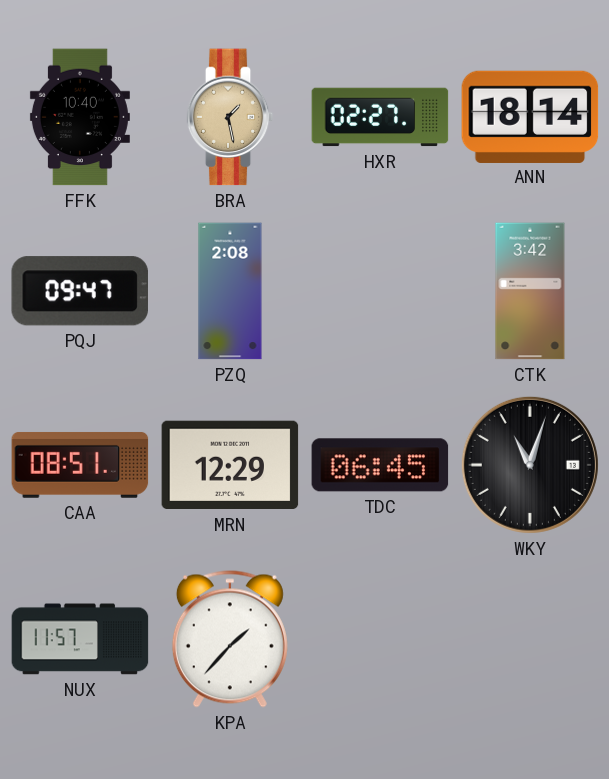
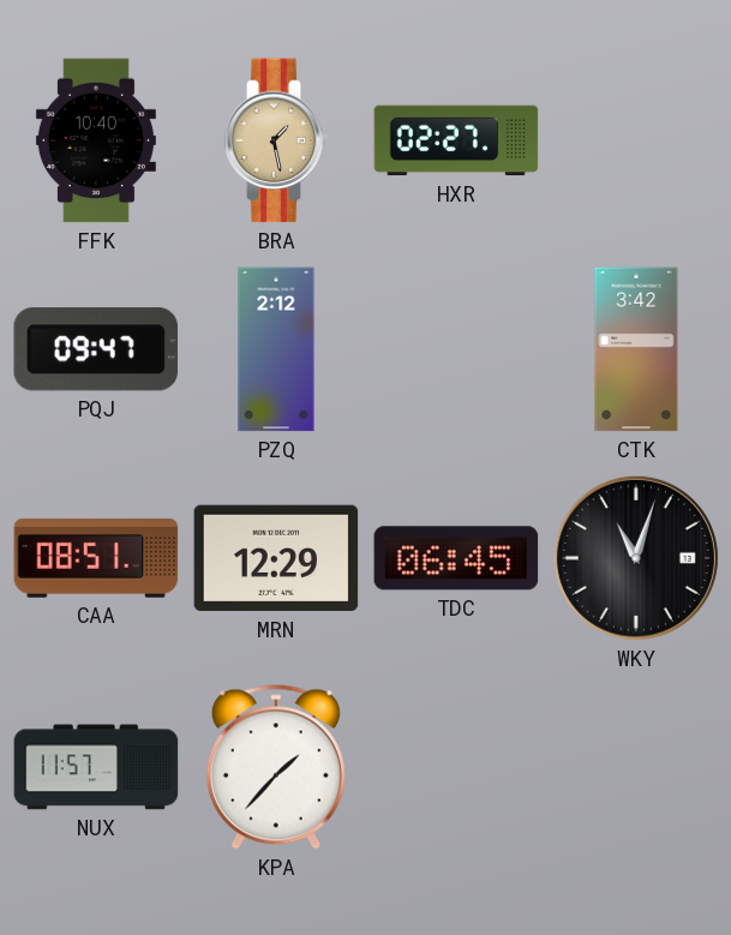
ANN: 18:14 -> none
PZQ: 2:08 -> 2:12
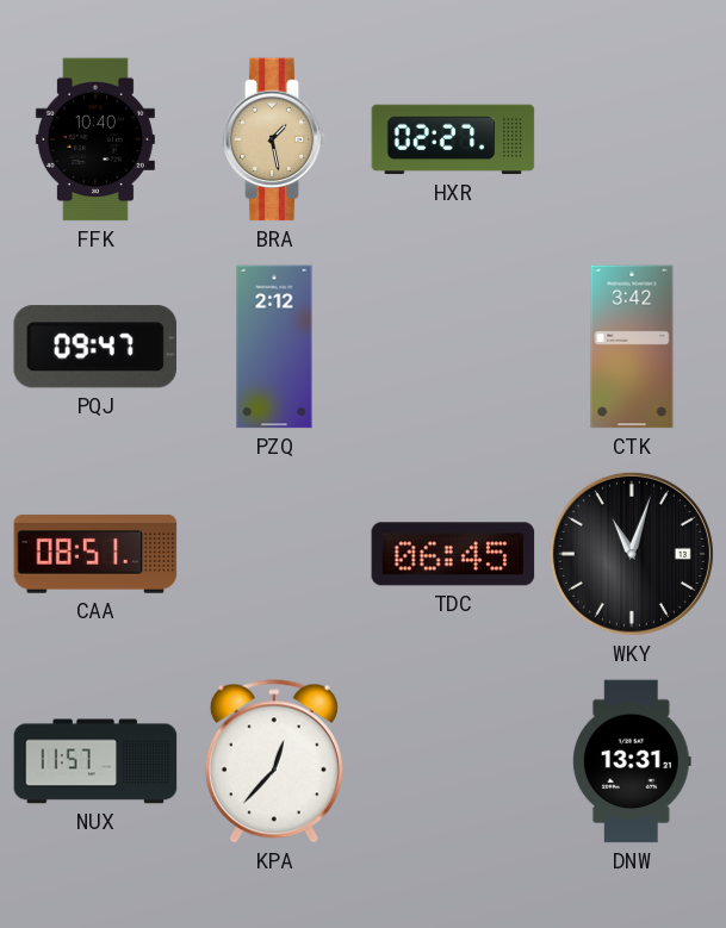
MRN: 12:29 -> none
KPA: 1:37 -> 12:37
DNW: none -> 13:31
